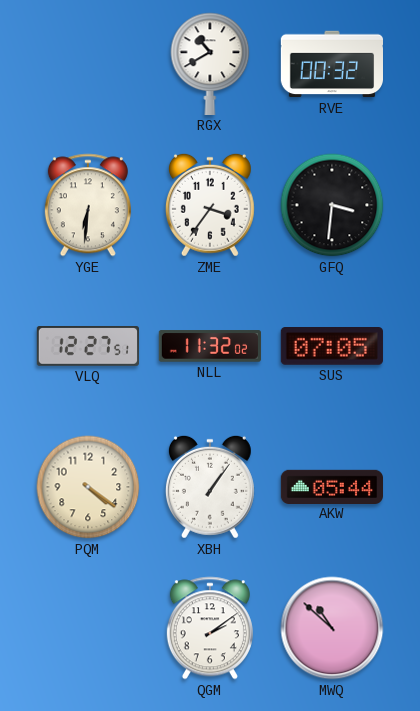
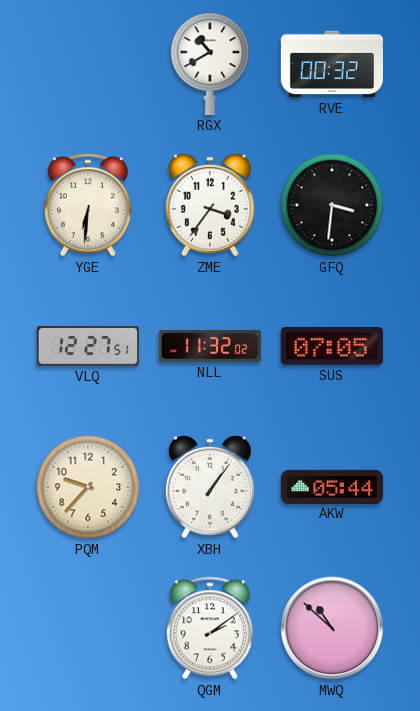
PQM: 4:21 -> 9:37
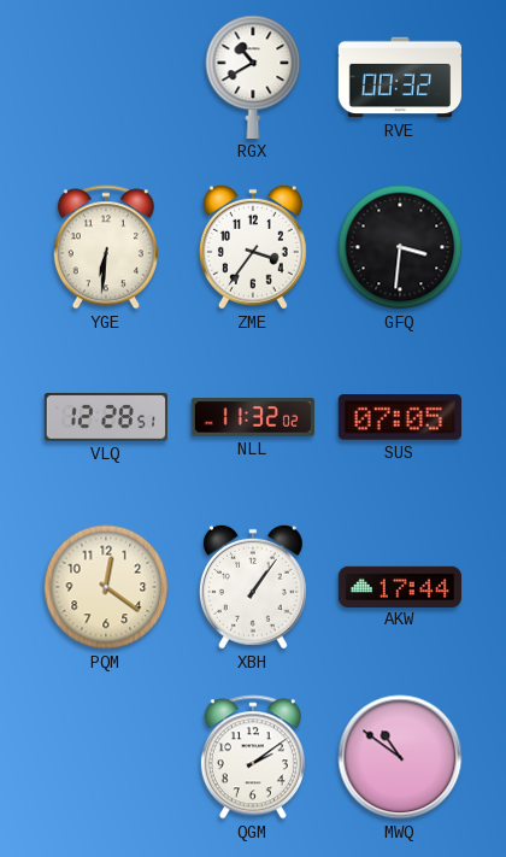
VLQ: 12:27 -> 12:28
PQM: 9:37 -> 12:21
AKW: 05:44 -> 17:44
MWQ: 10:52 -> 10:51
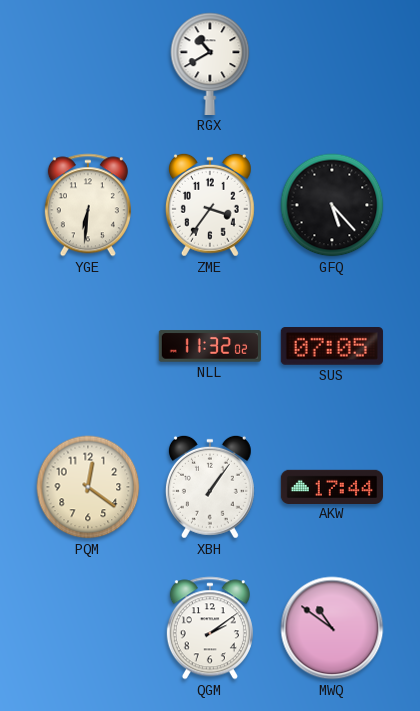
RVE: 00:32 -> none
GFQ: 3:31 -> 5:23
VLQ: 12:28 -> none
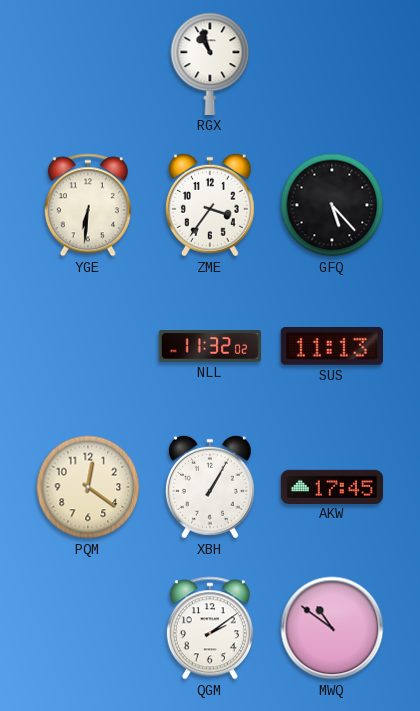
RGX: 10:40 -> 10:57
SUS: 07:05 -> 11:13
XBH: 1:06 -> 1:05
AKW: 17:44 -> 17:45
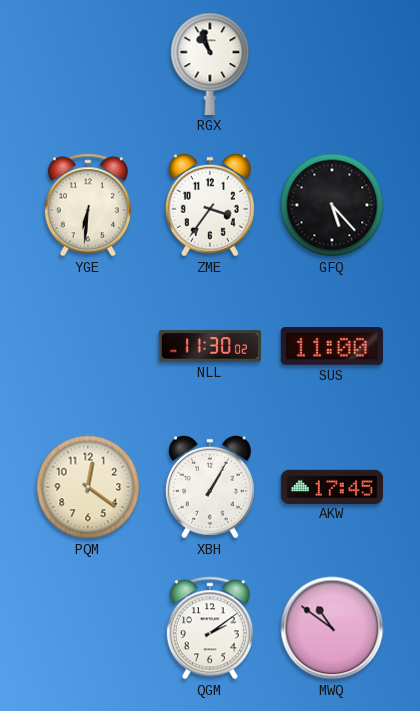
NLL: 11:32 -> 11:30
SUS: 11:13 -> 11:00
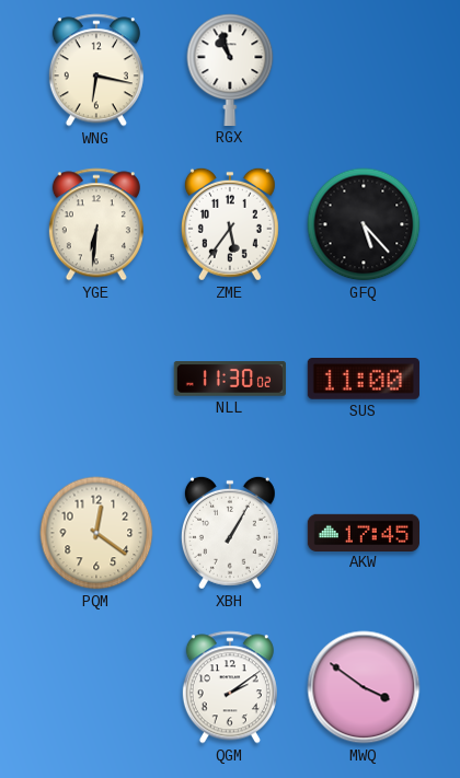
WNG: none -> 6:17
ZME: 3:36 -> 5:36
MWQ: 10:51 -> 3:51
